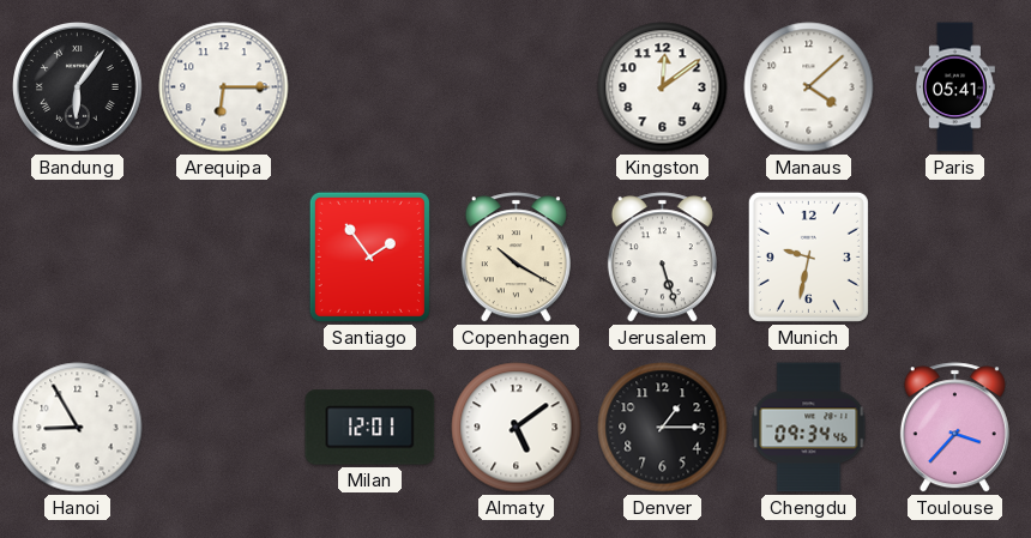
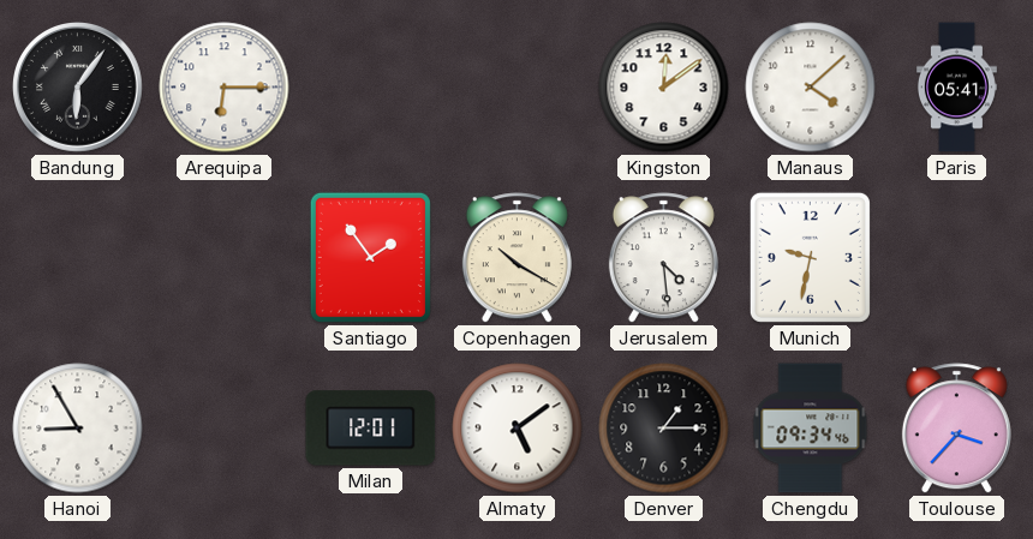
Jerusalem: 5:27 -> 4:29
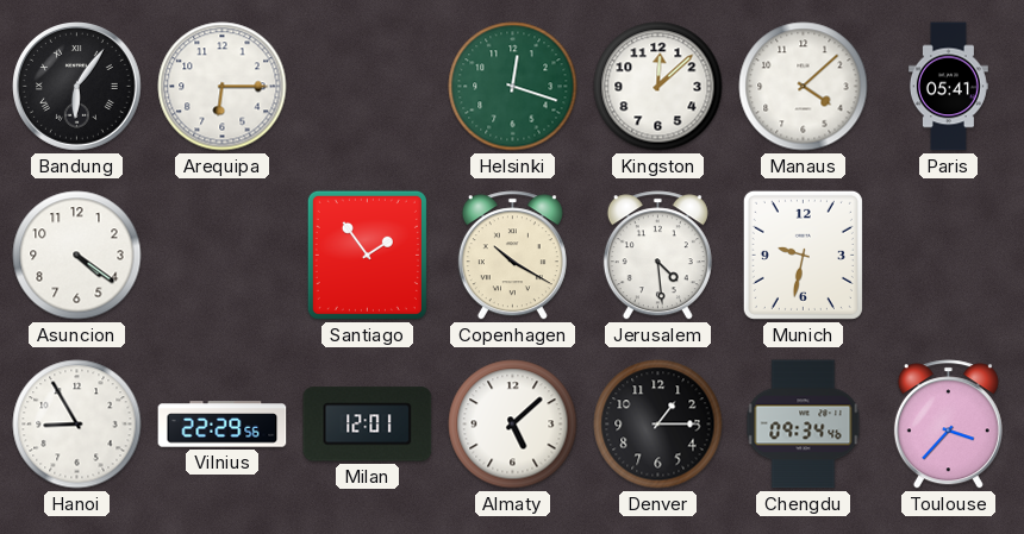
Helsinki: none -> 12:18
Kingston: 12:09 -> 12:08
Asuncion: none -> 4:21
Vilnius: none -> 22:29
Almaty: 5:09 -> 5:08
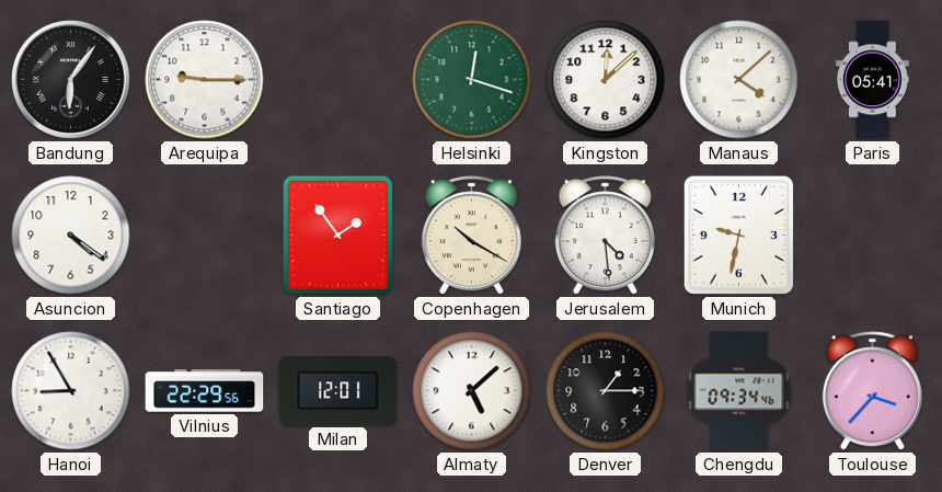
Arequipa: 6:15 -> 9:15
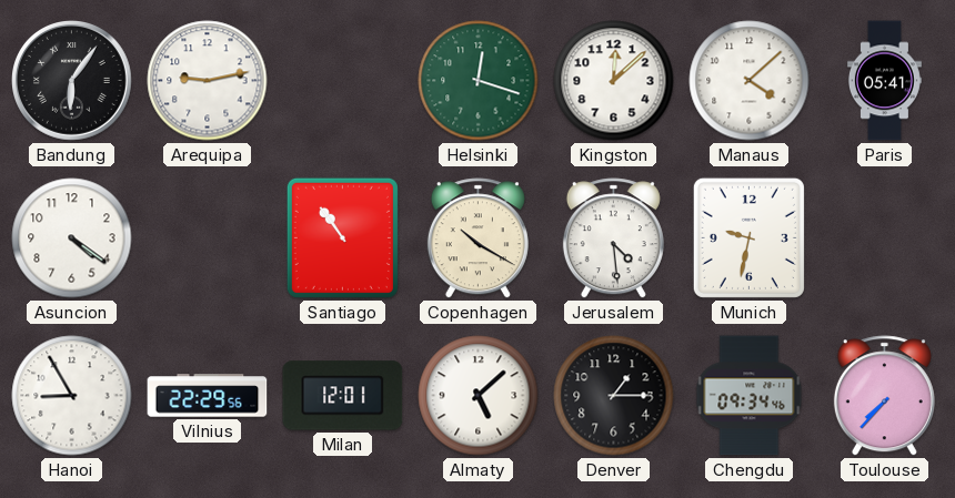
Arequipa: 9:15 -> 9:13
Santiago: 1:54 -> 10:54
Toulouse: 3:37 -> 7:37
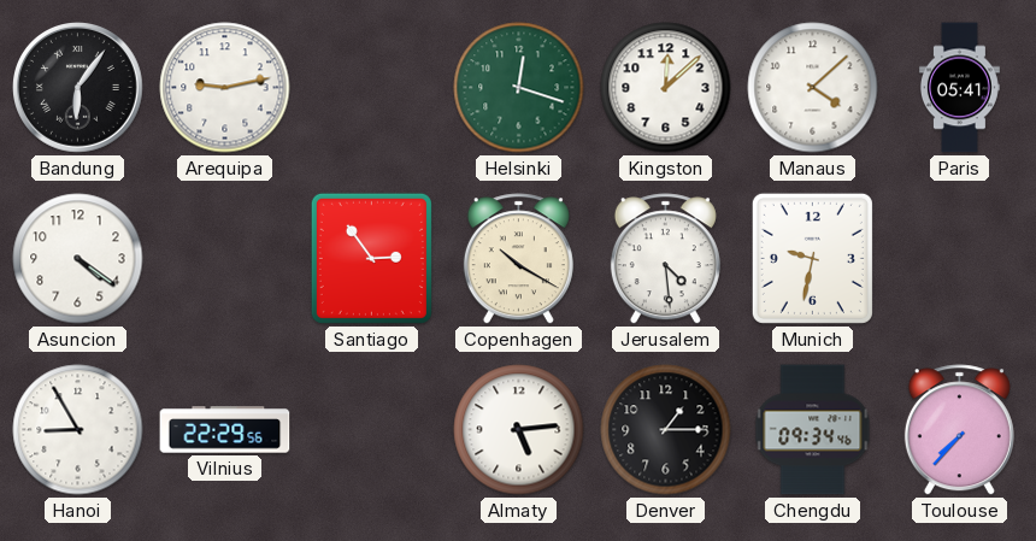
Santiago: 10:54 -> 2:54
Milan: 12:01 -> none
Almaty: 5:08 -> 5:14
